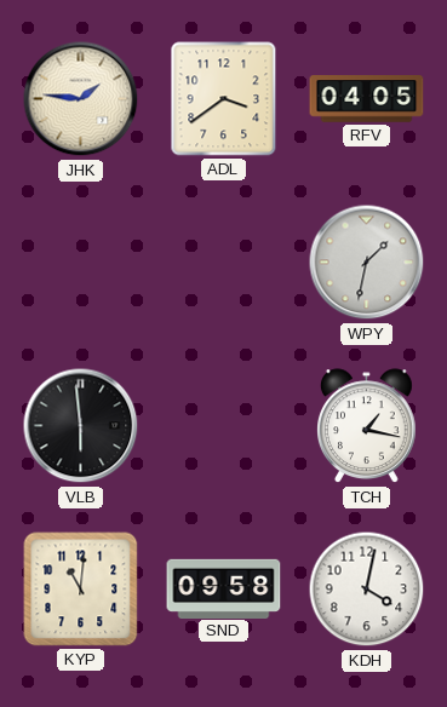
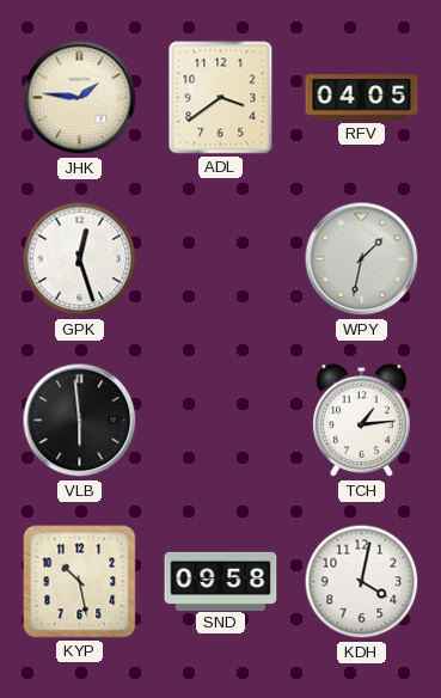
GPK: none -> 12:27
TCH: 1:17 -> 1:14
KYP: 11:01 -> 10:28
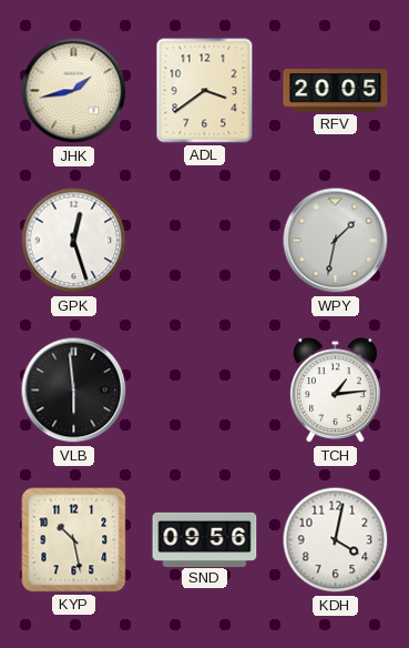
JHK: 1:46 -> 1:43
RFV: 04:05 -> 20:05
SND: 09:58 -> 09:56
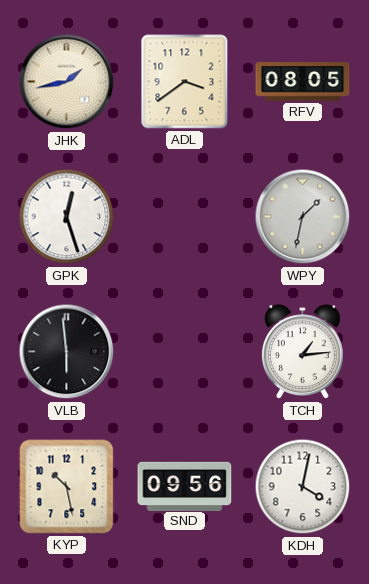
RFV: 20:05 -> 08:05
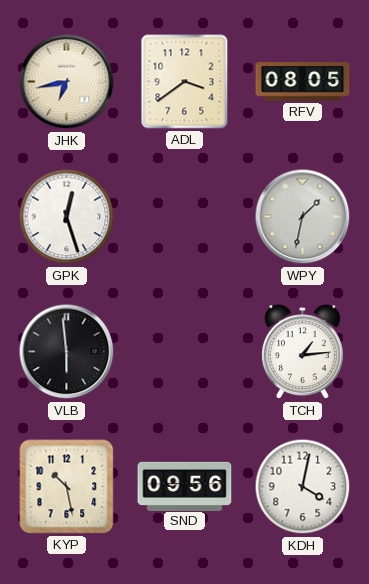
JHK: 1:43 -> 6:43
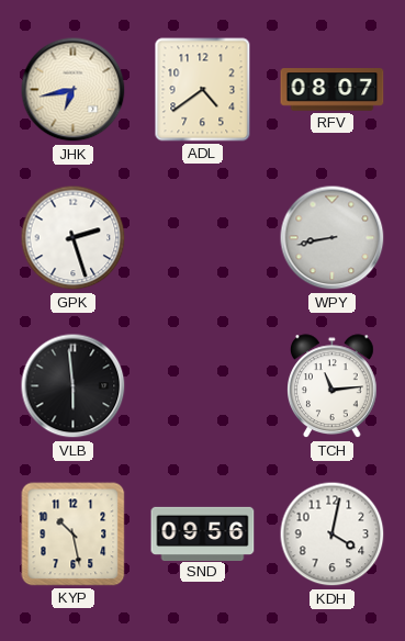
ADL: 3:39 -> 4:39
RFV: 08:05 -> 08:07
GPK: 12:27 -> 2:27
WPY: 1:32 -> 8:43
TCH: 1:14 -> 11:14
